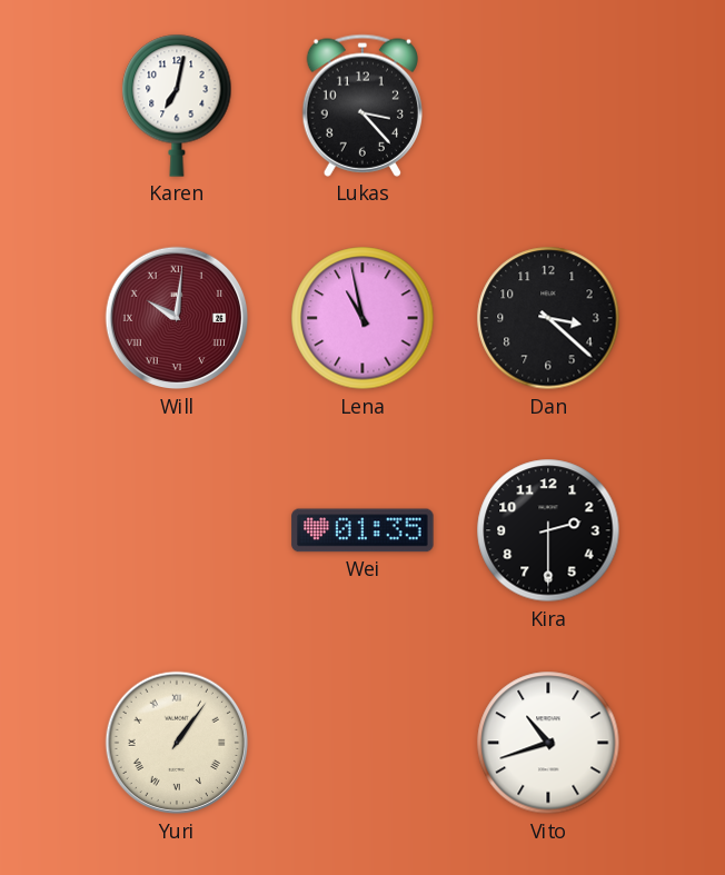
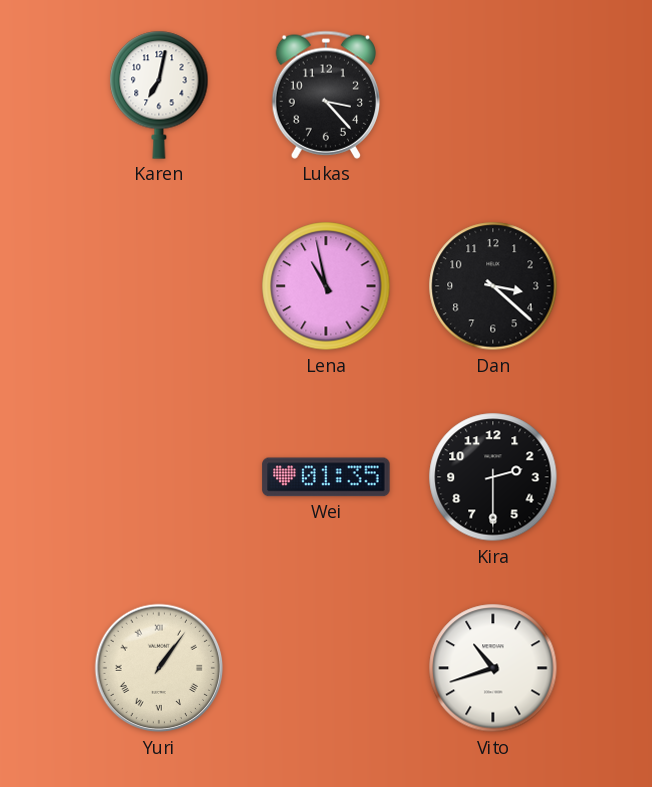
Will: 10:01 -> none
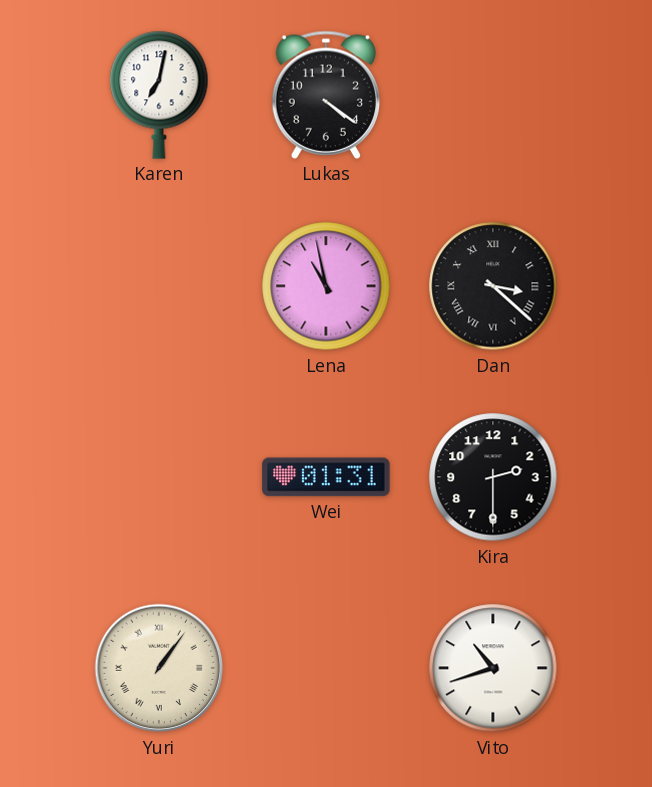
Lukas: 3:23 -> 4:21
Dan numerals: Arabic -> Roman
Wei: 01:35 -> 01:31
